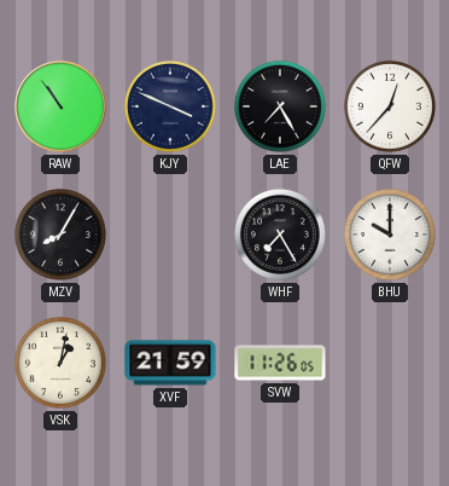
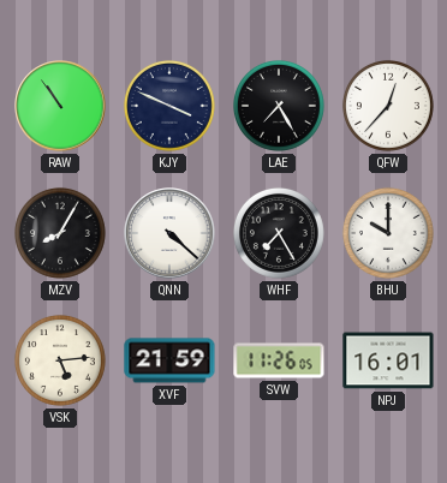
QNN: none -> 4:22
VSK: 1:02 -> 5:14
NPJ: none -> 16:01
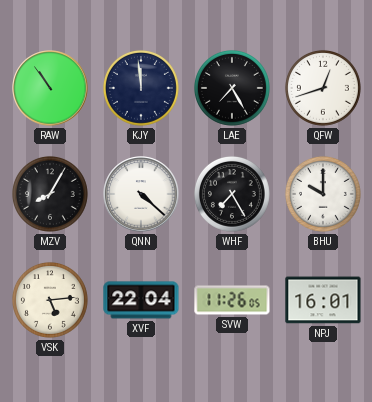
KJY: 3:49 -> 11:59
QFW: 12:37 -> 12:42
XVF: 21:59 -> 22:04
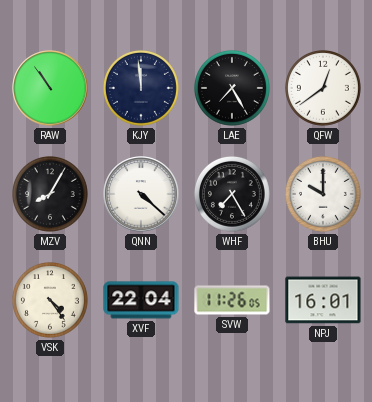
QFW: 12:42 -> 12:39
VSK: 5:14 -> 4:24
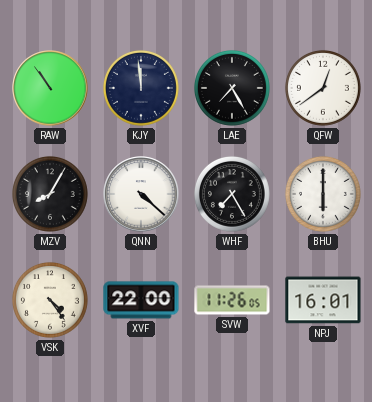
BHU: 10:00 -> 6:00
XVF: 22:04 -> 22:00
